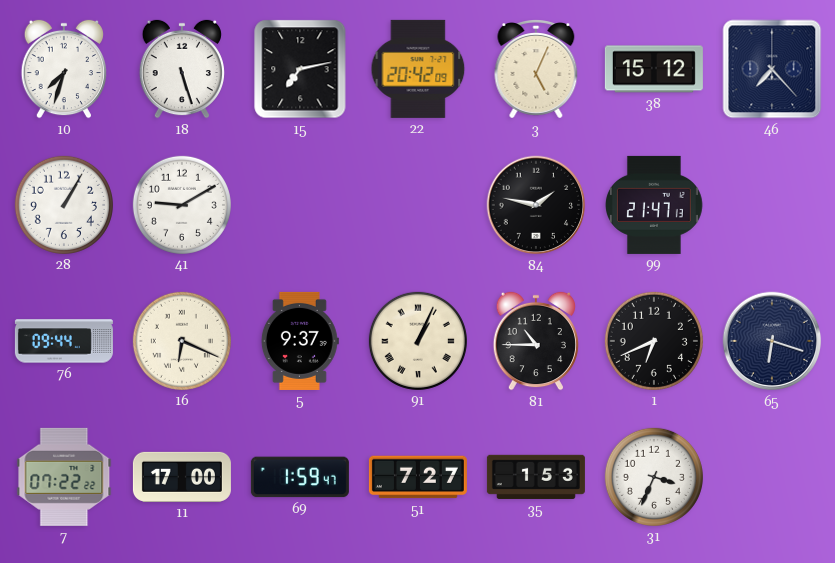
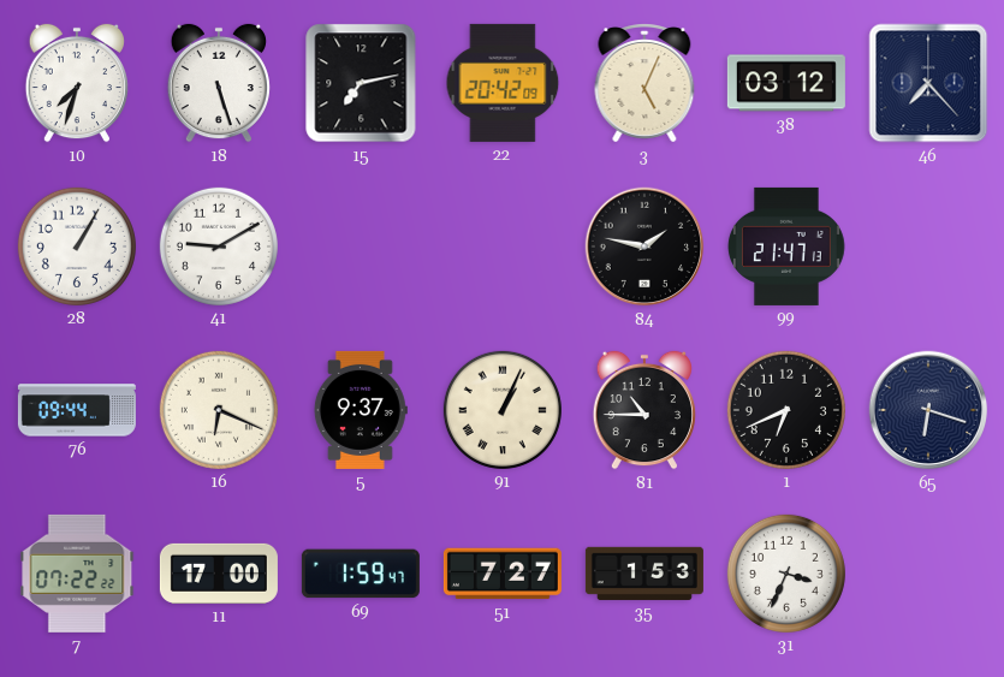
38: 15:12 -> 03:12
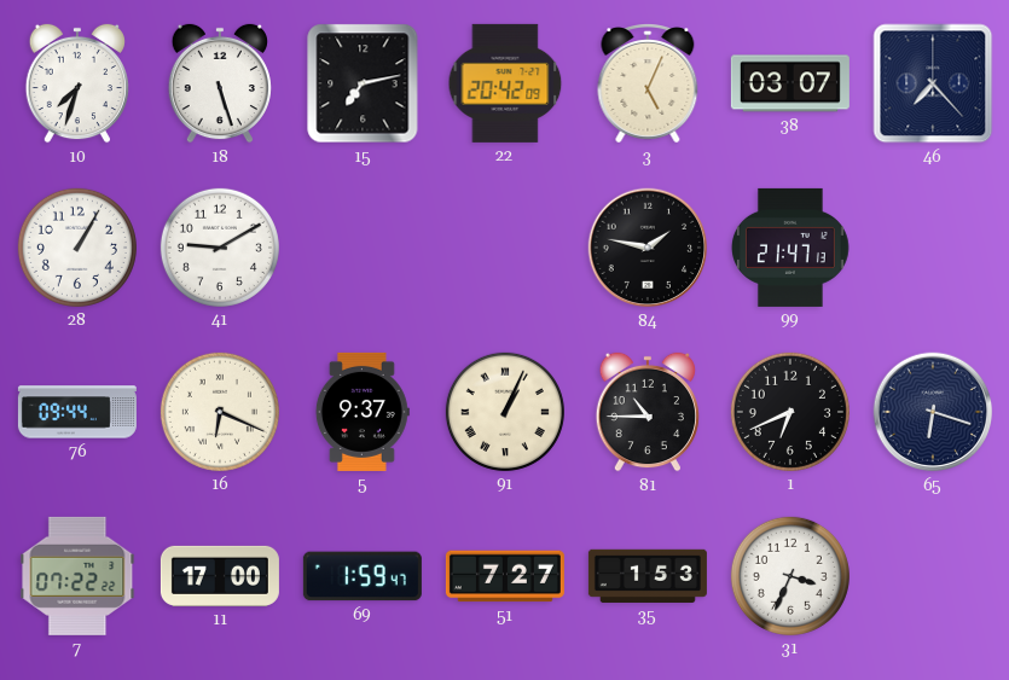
38: 03:12 -> 03:07
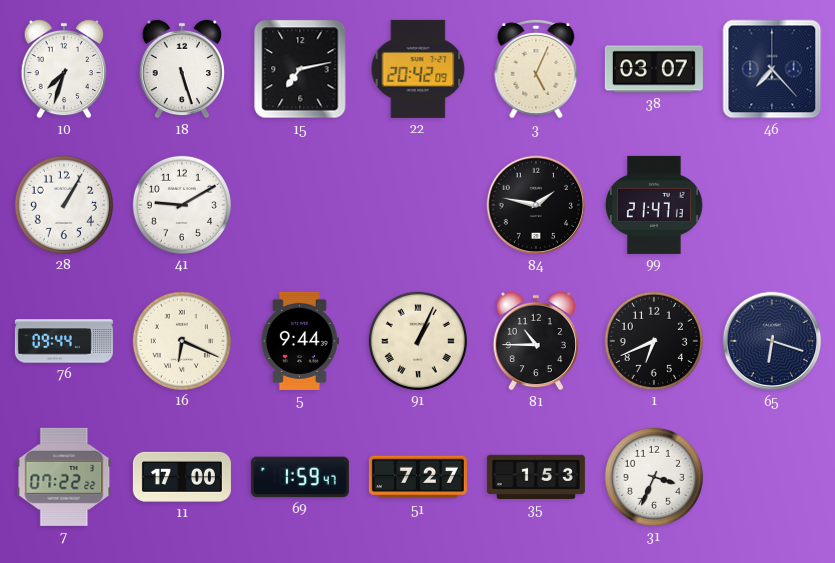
5: 9:37 -> 9:44
